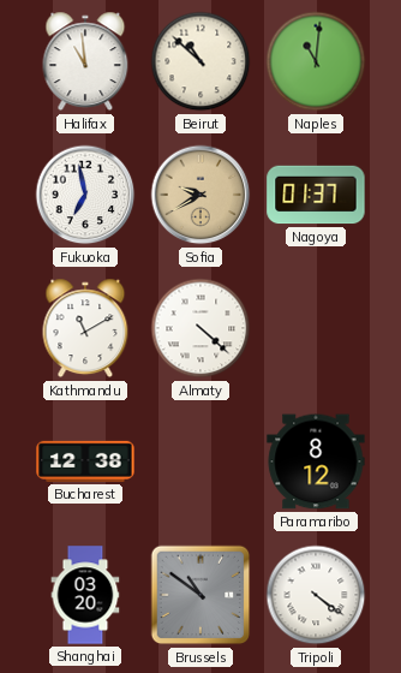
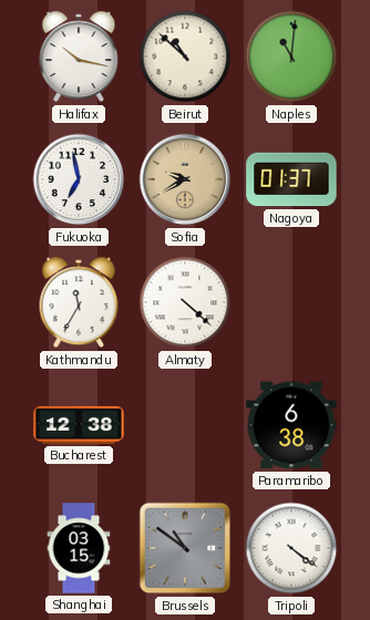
Halifax: 10:59 -> 10:17
Kathmandu: 11:10 -> 11:35
Paramaribo: 8:12 -> 6:38
Shanghai: 03:20 -> 03:15
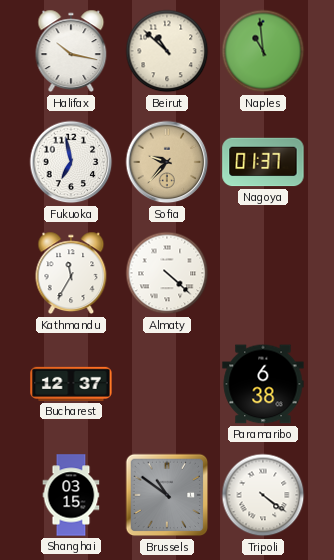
Naples: 11:01 -> 10:59
Sofia: 9:40 -> 9:37
Bucharest: 12:38 -> 12:37
